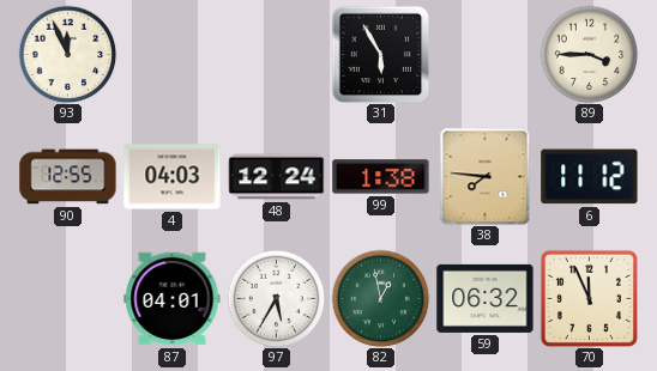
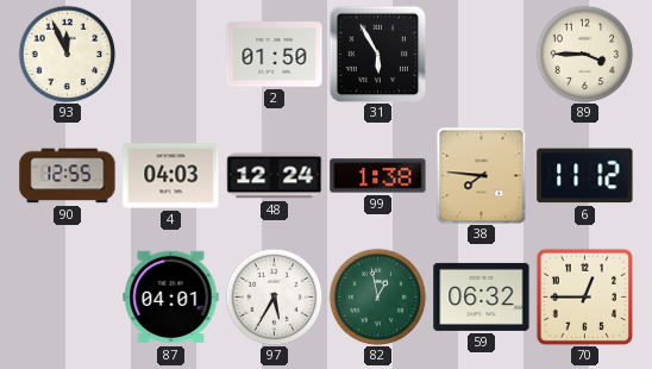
2: none -> 01:50
70: 11:56 -> 12:45
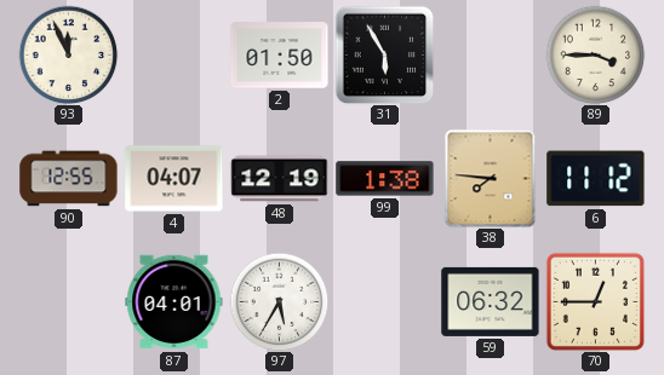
4: 04:03 -> 04:07
48: 12:24 -> 12:19
82: 12:58 -> none
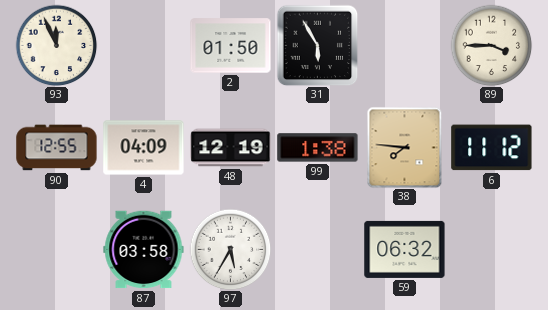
4: 04:07 -> 04:09
87: 04:01 -> 03:58
70: 12:45 -> none
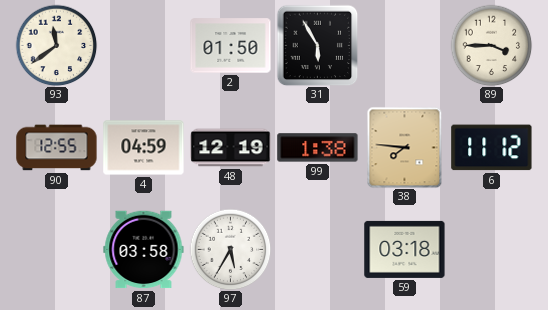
93: 11:56 -> 11:39
4: 04:09 -> 04:59
59: 06:32 -> 03:18
